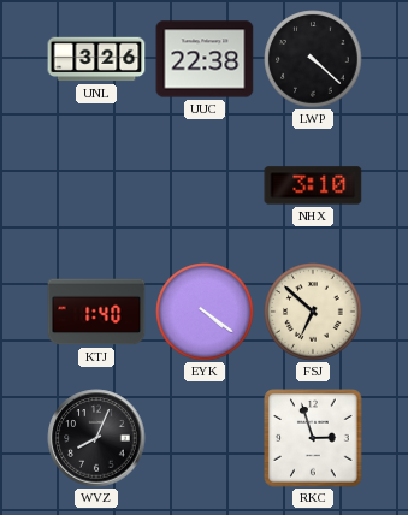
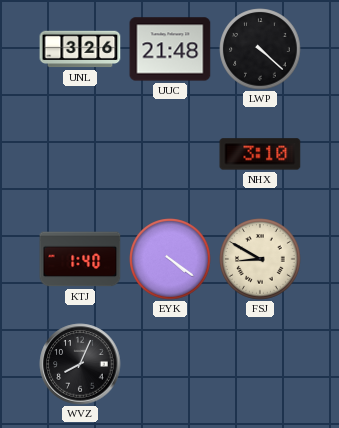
UUC: 22:38 -> 21:48
FSJ: 6:52 -> 8:50
RKC: 2:57 -> none
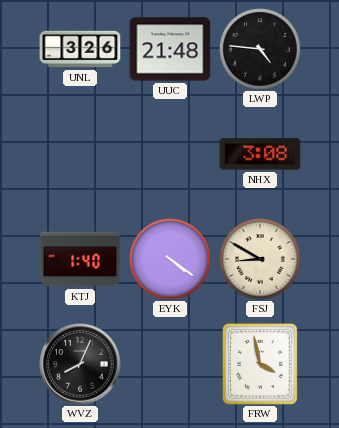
LWP: 4:22 -> 4:46
NHX: 3:10 -> 3:08
FRW: none -> 3:58
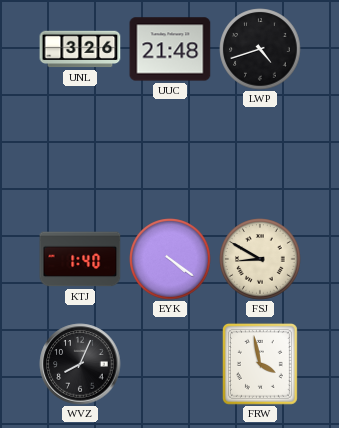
LWP: 4:46 -> 4:42
NHX: 3:08 -> none
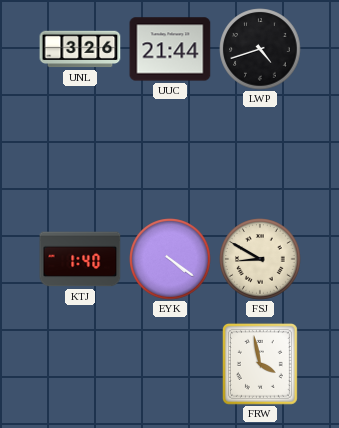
UUC: 21:48 -> 21:44
WVZ: 8:04 -> none
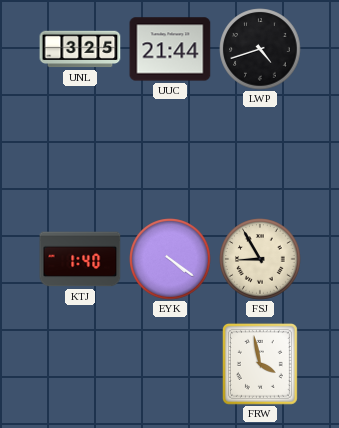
UNL: 3:26 -> 3:25
FSJ: 8:50 -> 8:55
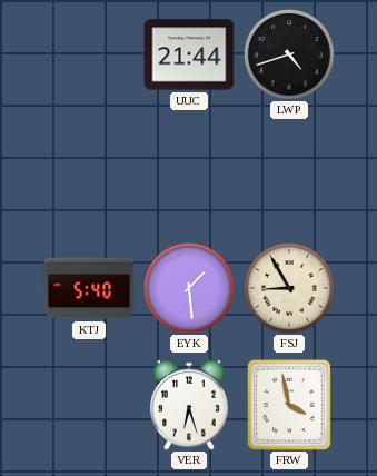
UNL: 3:25 -> none
KTJ: 1:40 -> 5:40
EYK: 4:21 -> 1:29
VER: none -> 6:27
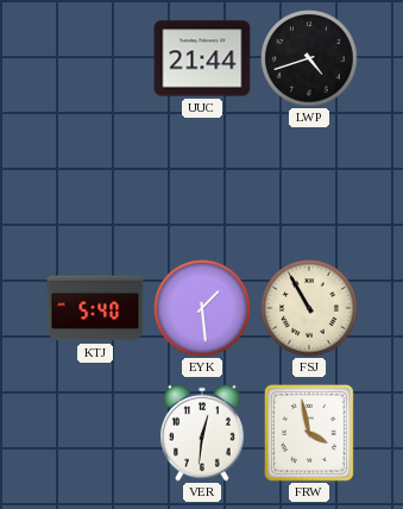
FSJ: 8:55 -> 10:55
VER: 6:27 -> 12:31
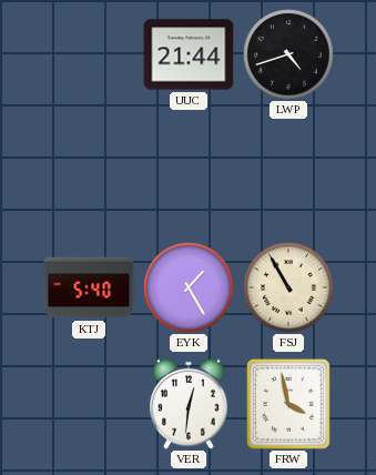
EYK: 1:29 -> 1:25
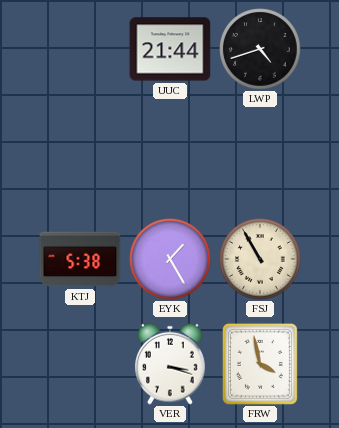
KTJ: 5:40 -> 5:38
VER: 12:31 -> 3:18
